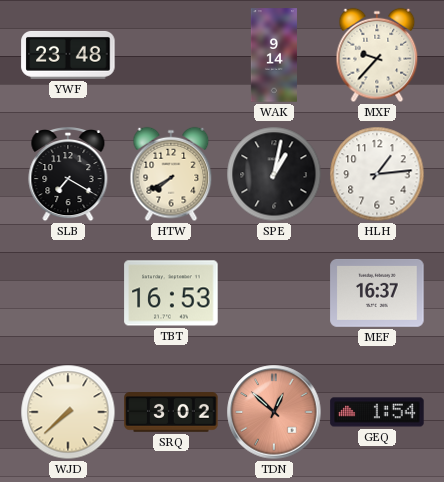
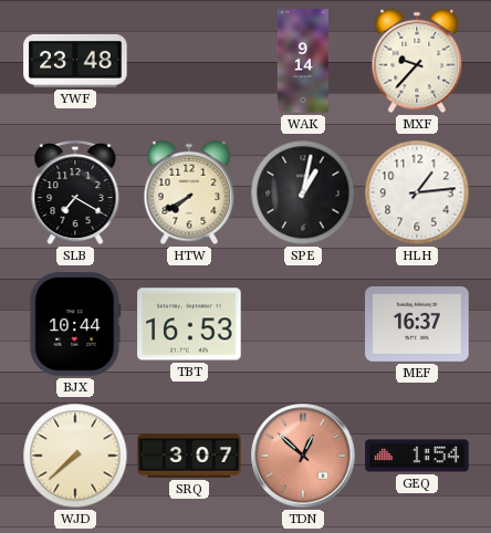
BJX: none -> 10:44
SRQ: 3:02 -> 3:07
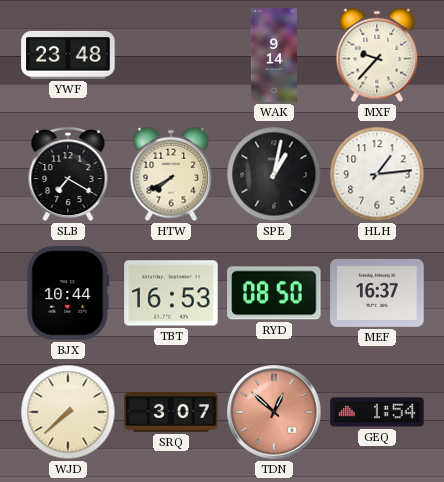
RYD: none -> 08:50
